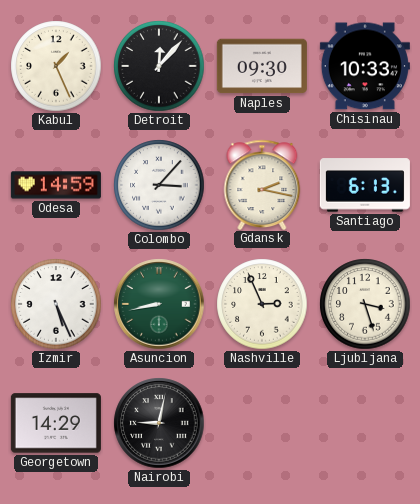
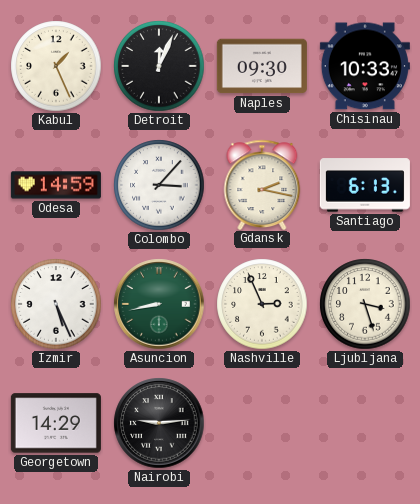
Detroit: 12:07 -> 12:04
Nairobi: 9:02 -> 9:14
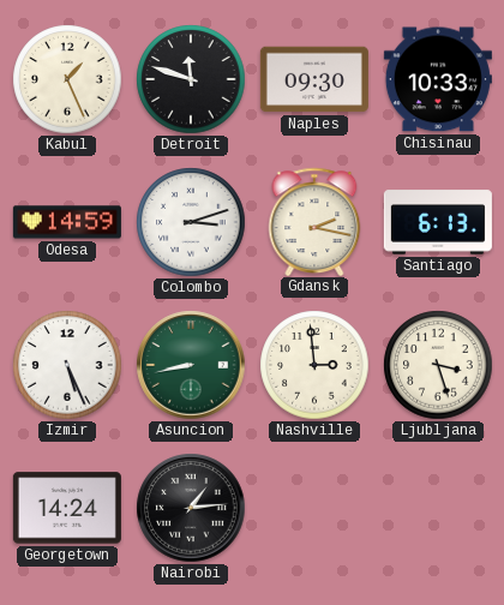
Detroit: 12:04 -> 11:48
Colombo: 3:07 -> 3:12
Nashville: 2:56 -> 2:59
Georgetown: 14:29 -> 14:24
Nairobi: 9:14 -> 1:14
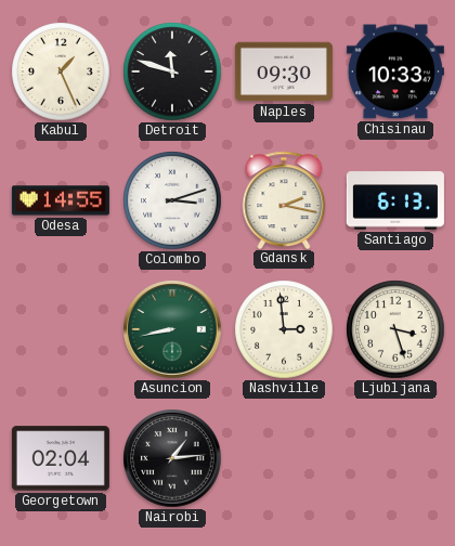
Odesa: 14:59 -> 14:55
Izmir: 5:26 -> none
Georgetown: 14:24 -> 02:04
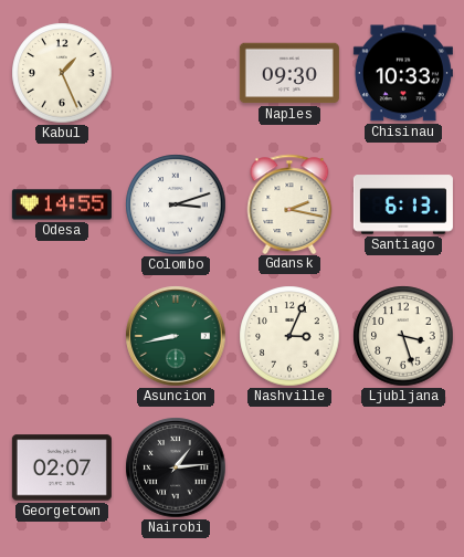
Detroit: 11:48 -> none
Nashville: 2:59 -> 3:04
Georgetown: 02:04 -> 02:07
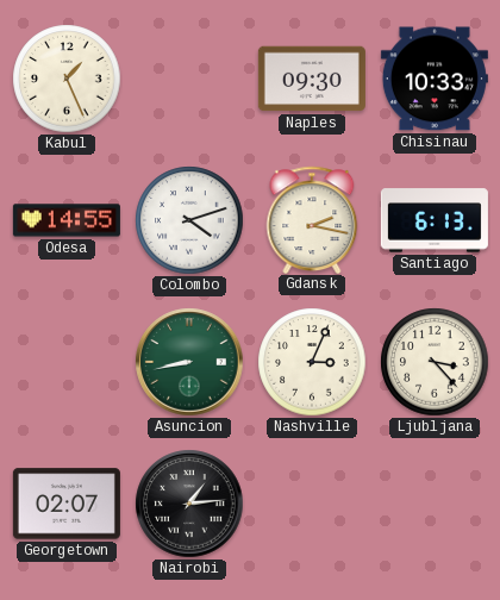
Colombo: 3:12 -> 4:12
Ljubljana: 3:27 -> 3:23
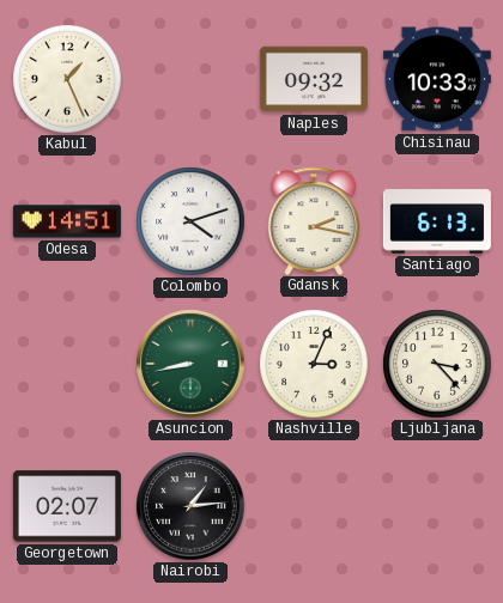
Naples: 09:30 -> 09:32
Odesa: 14:55 -> 14:51
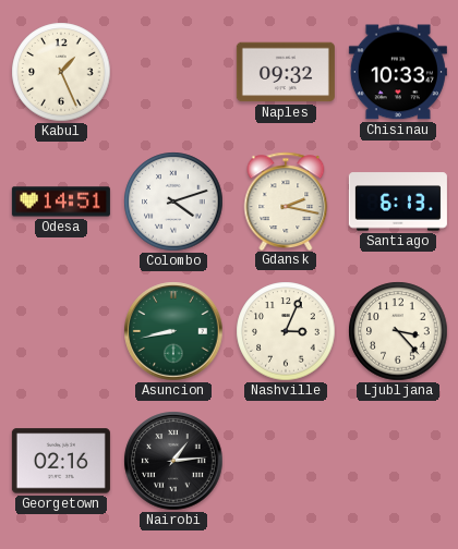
Georgetown: 02:07 -> 02:16
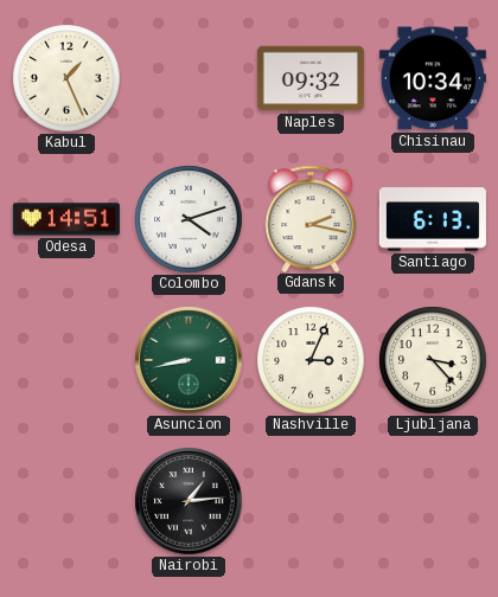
Chisinau: 10:33 -> 10:34
Georgetown: 02:16 -> none
